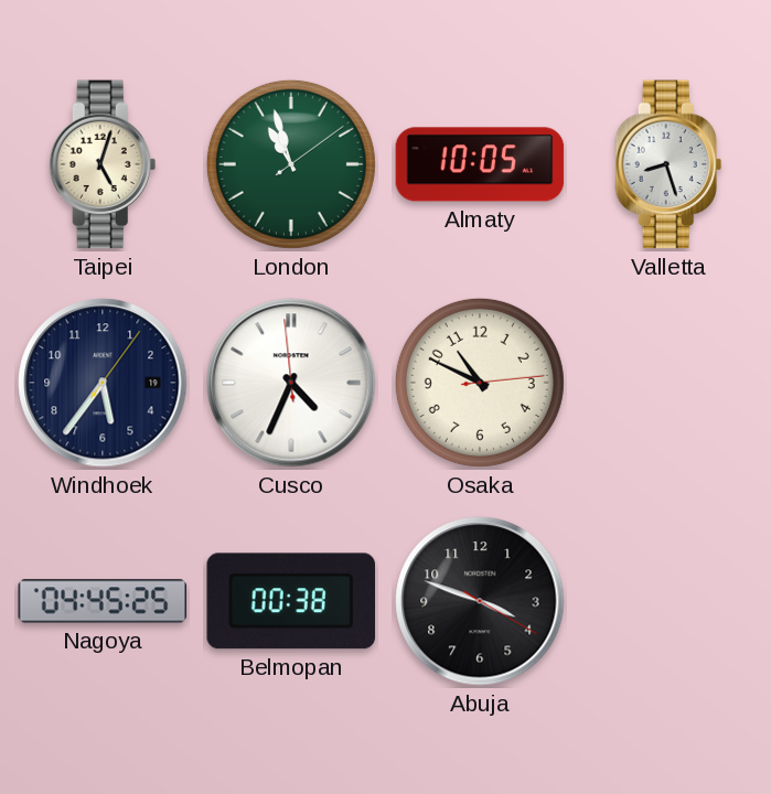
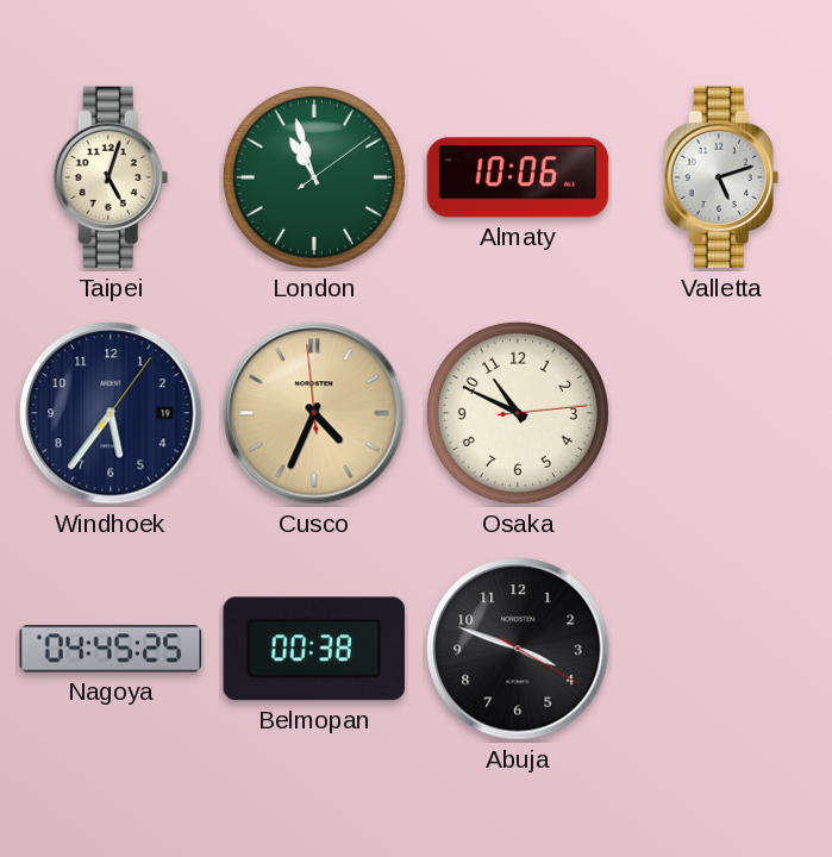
Almaty: 10:05 -> 10:06
Valletta: 8:27 -> 5:12
Cusco dial: white -> champagne
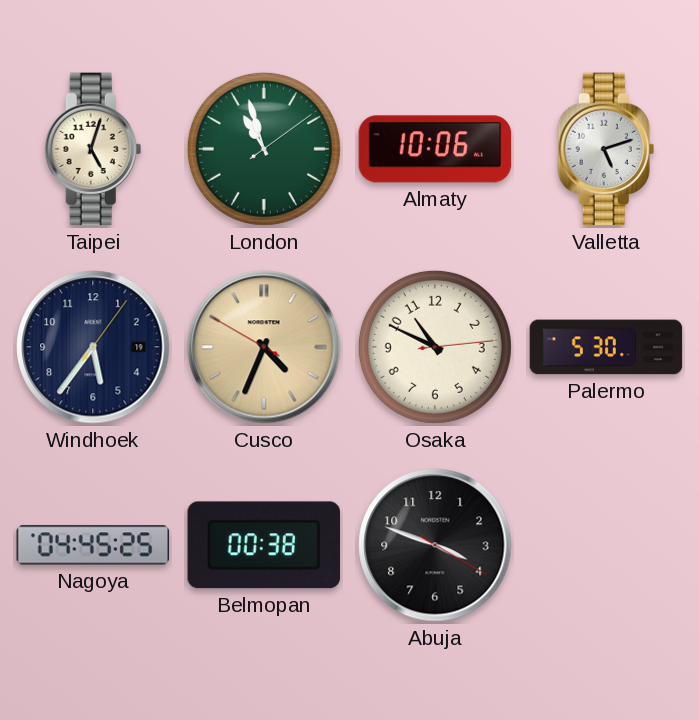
Cusco: 4:33:59 -> 4:33:50
Palermo: none -> 5:30
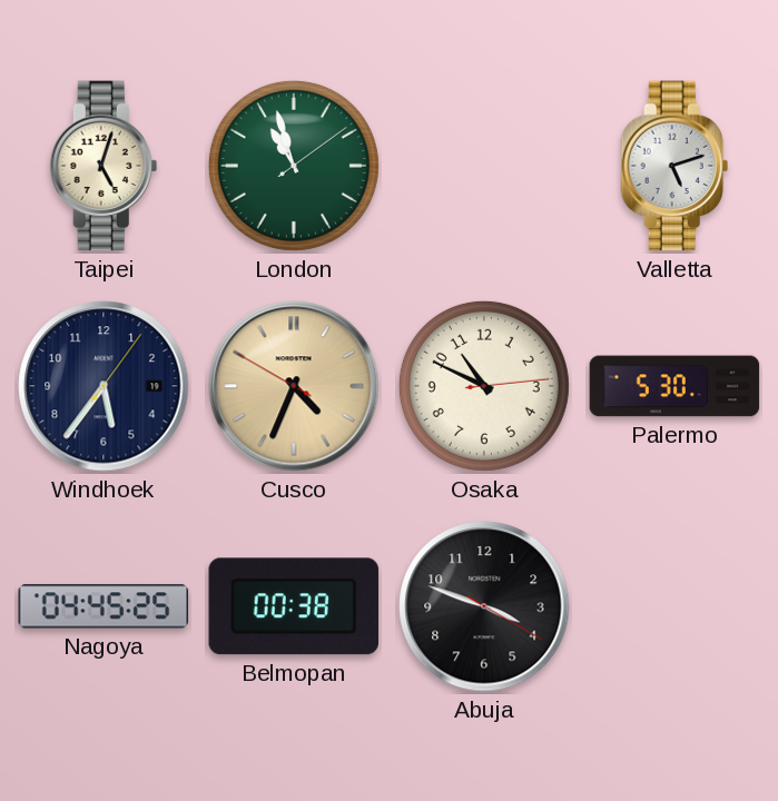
Almaty: 10:06 -> none
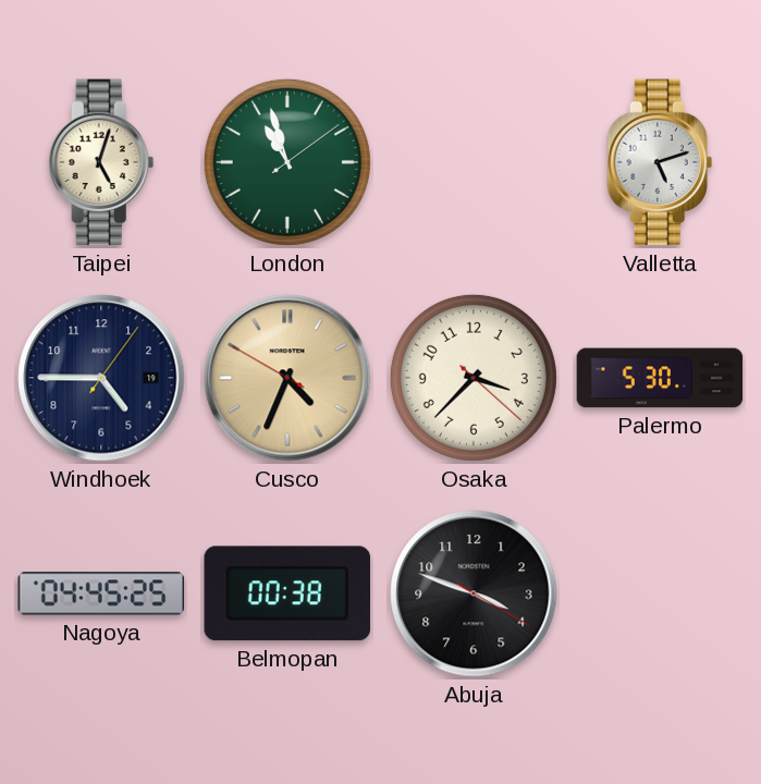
Windhoek: 5:36 -> 4:45
Osaka: 10:49 -> 3:37
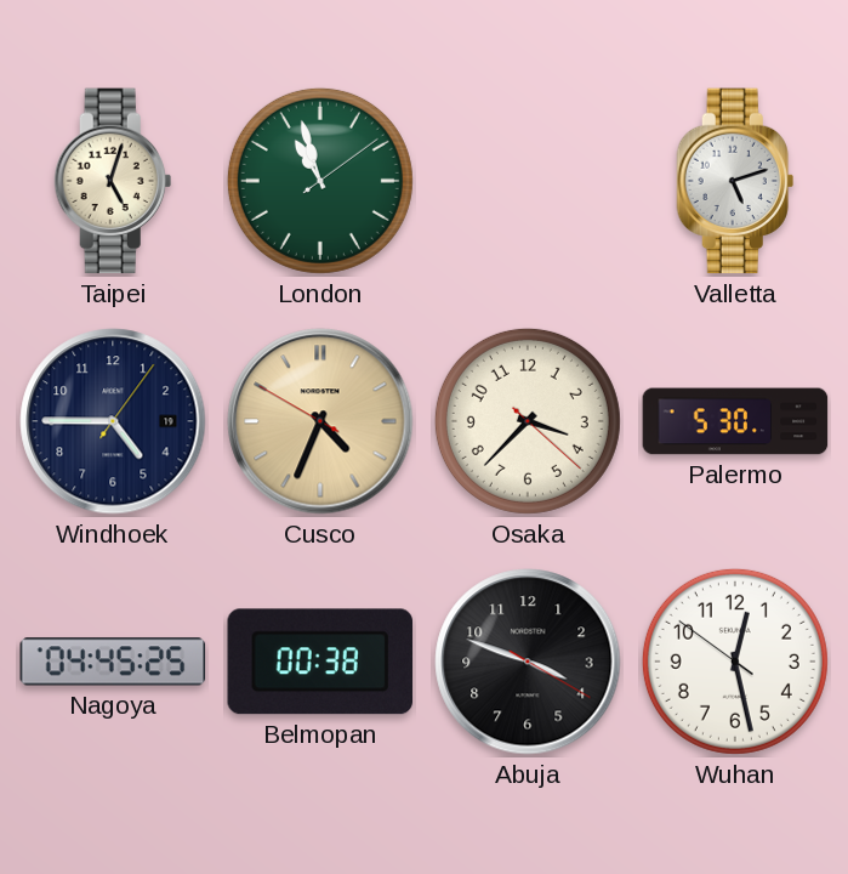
Wuhan: none -> 12:27
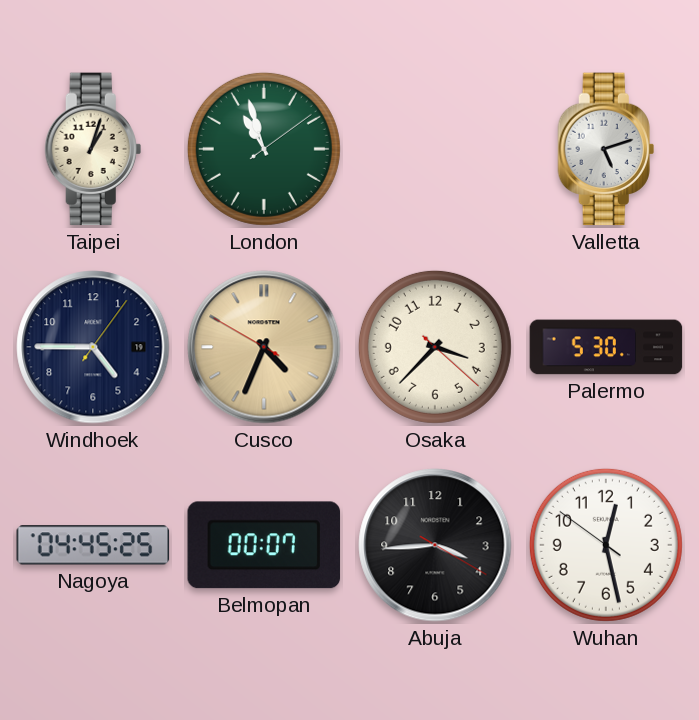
Taipei: 5:03 -> 1:03
Belmopan: 00:38 -> 00:07
Abuja: 3:48 -> 3:44
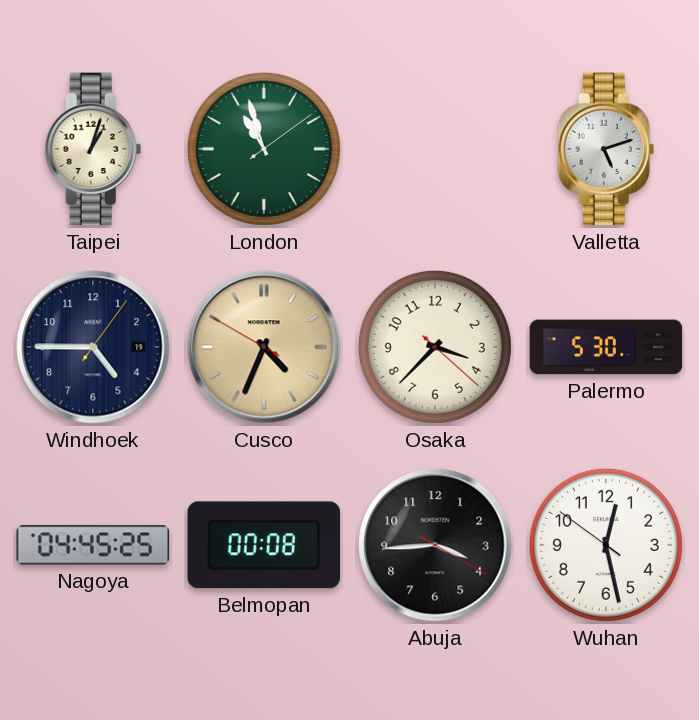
Belmopan: 00:07 -> 00:08
